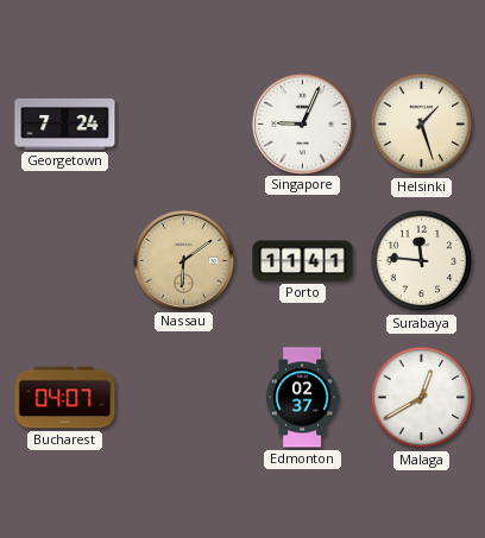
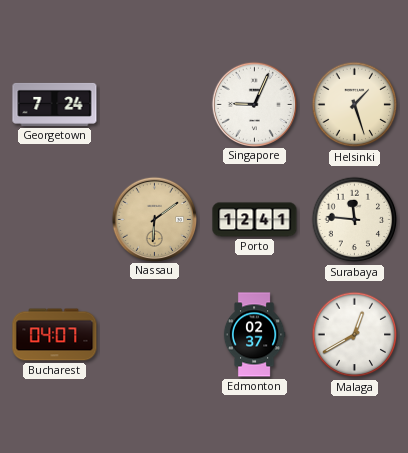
Porto: 11:41 -> 12:41
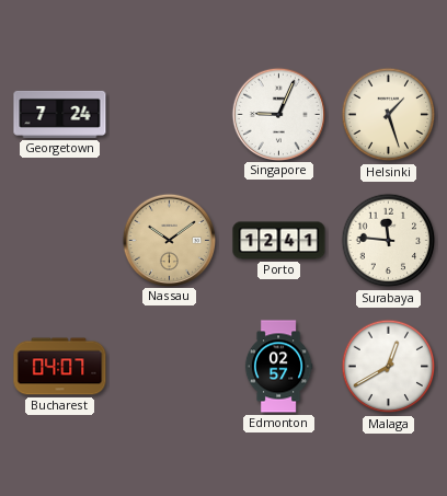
Nassau: 6:09 -> 10:09
Edmonton: 02:37 -> 02:57
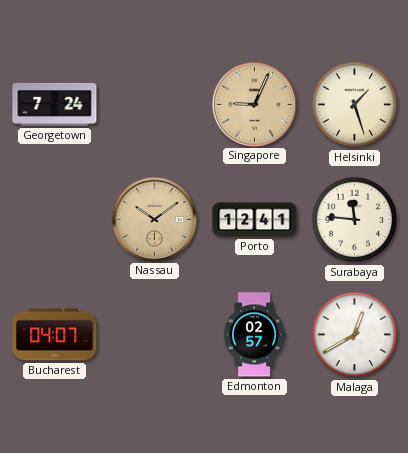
Singapore dial: white -> champagne
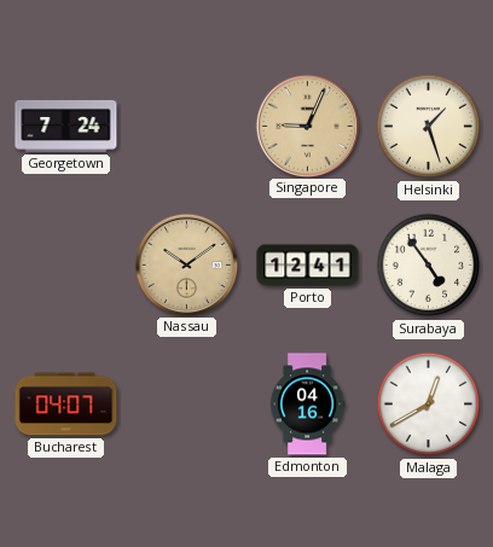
Surabaya: 11:46 -> 4:54
Edmonton: 02:57 -> 04:16
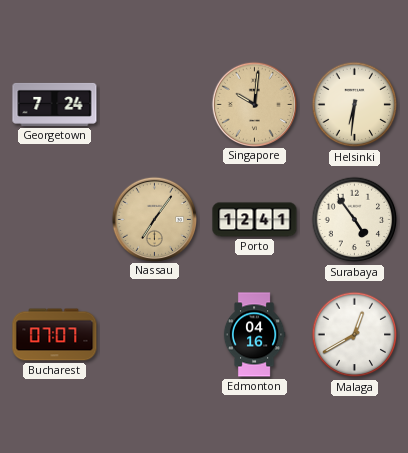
Singapore: 9:04 -> 10:01
Helsinki: 1:27 -> 6:31
Nassau: 10:09 -> 7:06
Bucharest: 04:07 -> 07:07
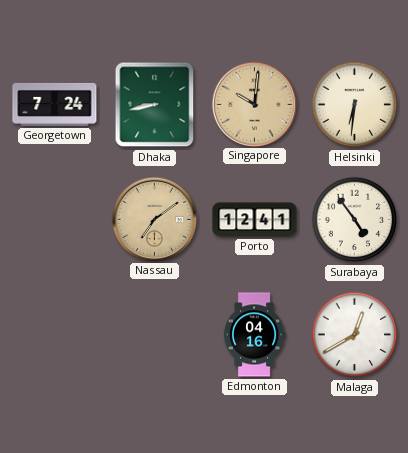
Dhaka: none -> 8:43
Nassau: 7:06 -> 7:09
Bucharest: 07:07 -> none
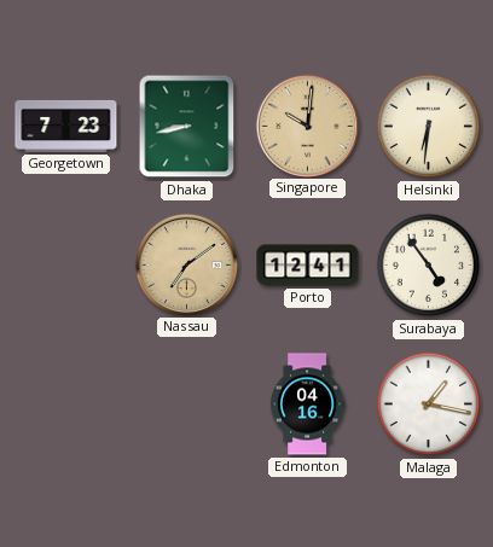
Georgetown: 7:24 -> 7:23
Malaga: 12:40 -> 1:17
